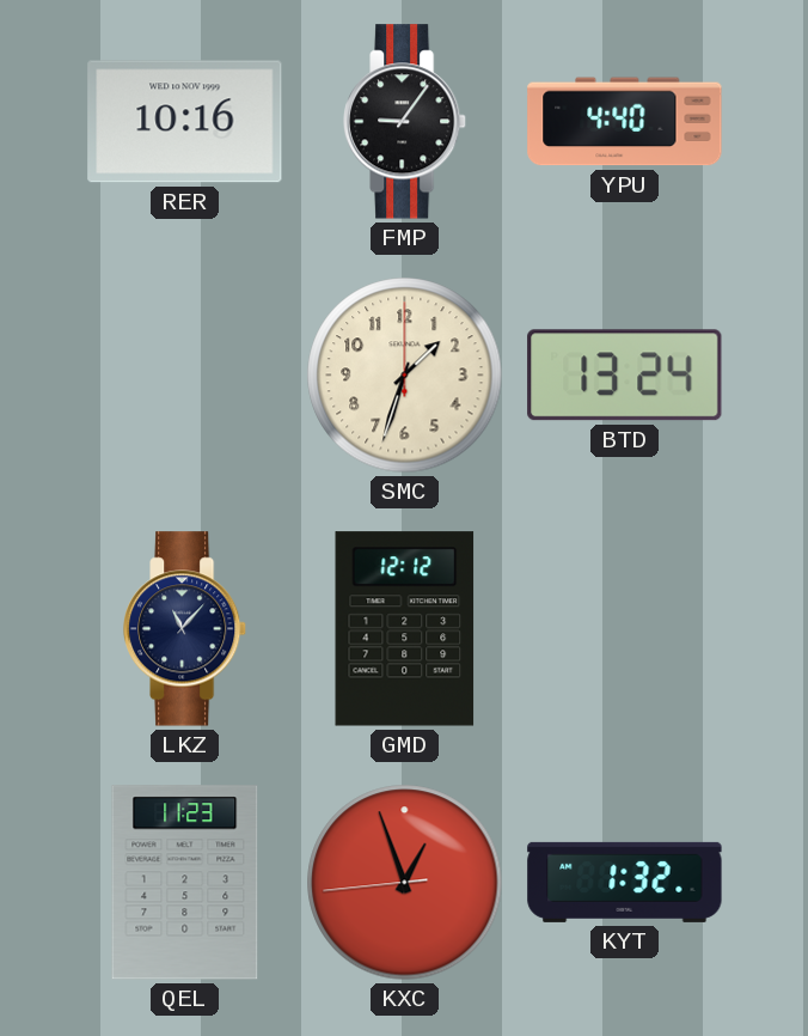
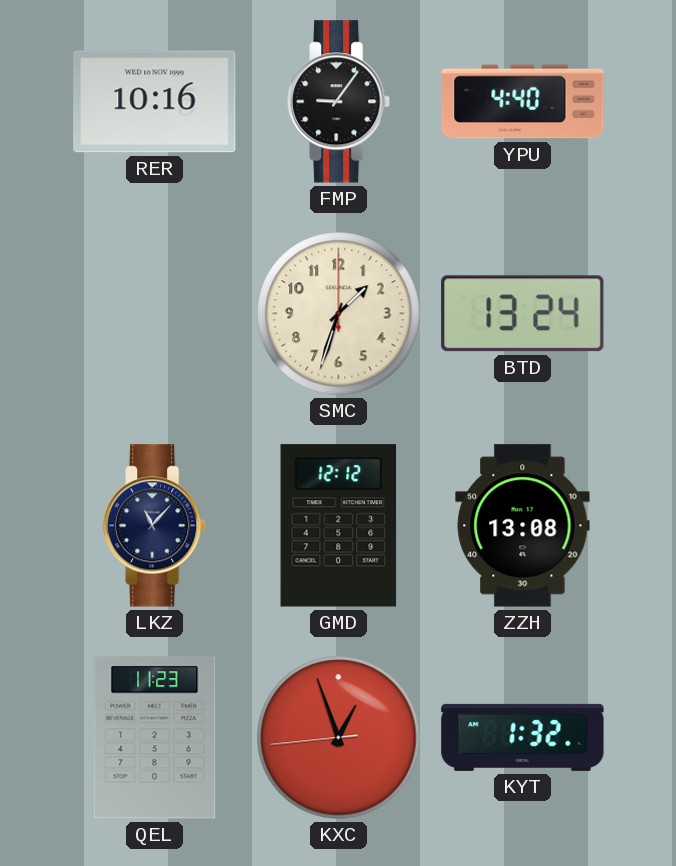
ZZH: none -> 13:08
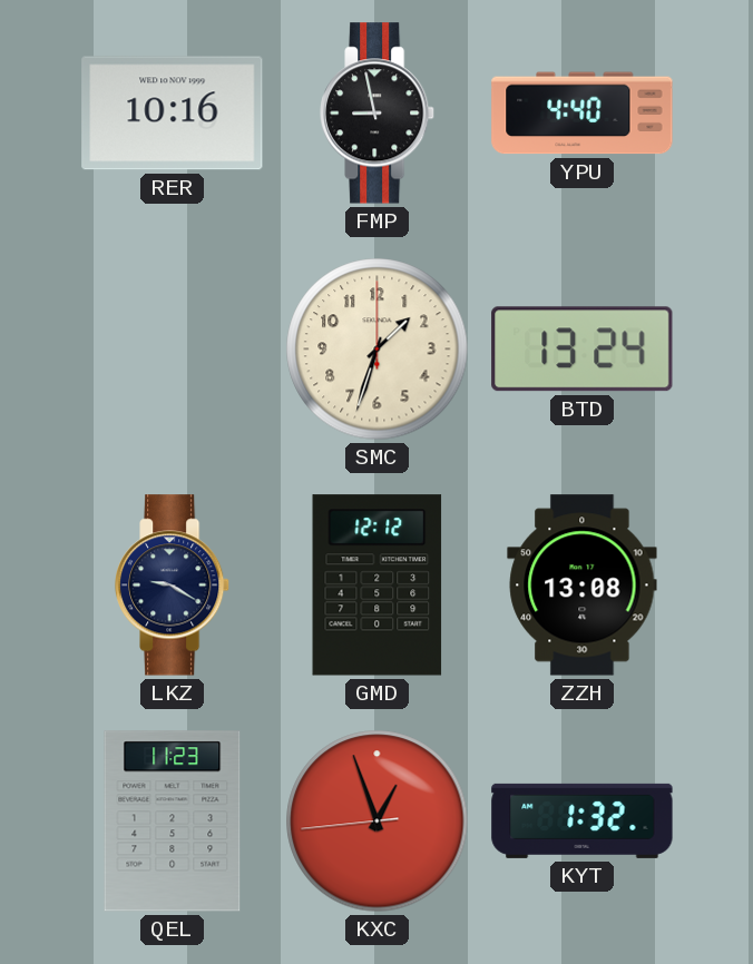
FMP: 9:06 -> 8:58
LKZ: 11:07 -> 9:20
